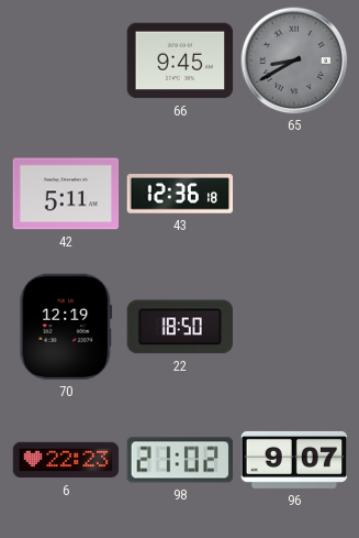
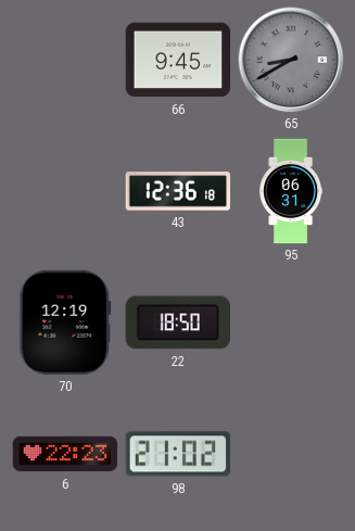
42: 5:11 -> none
95: none -> 06:31
96: 9:07 -> none
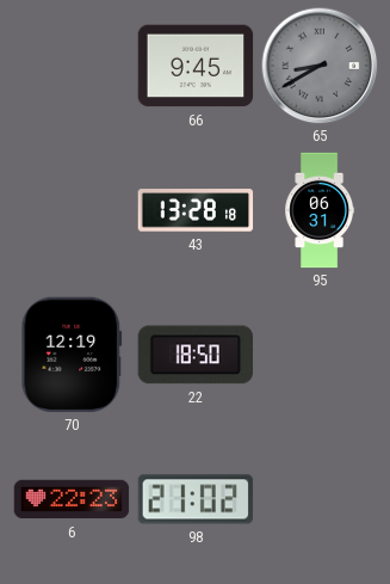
43: 12:36 -> 13:28
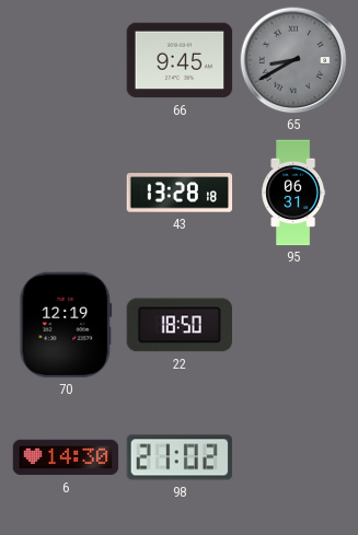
6: 22:23 -> 14:30
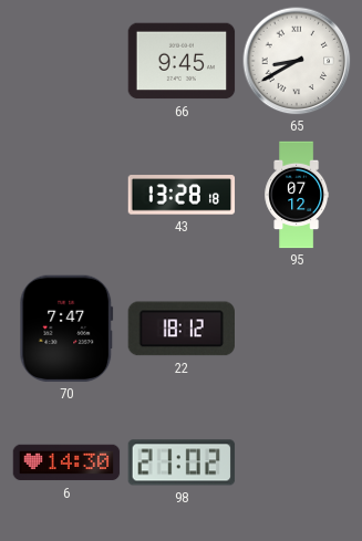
65 dial: grey -> white
95: 06:31 -> 07:12
70: 12:19 -> 7:47
22: 18:50 -> 18:12
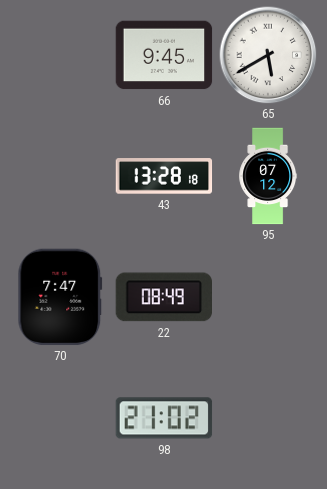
65: 8:40 -> 5:40
22: 18:12 -> 08:49
6: 14:30 -> none
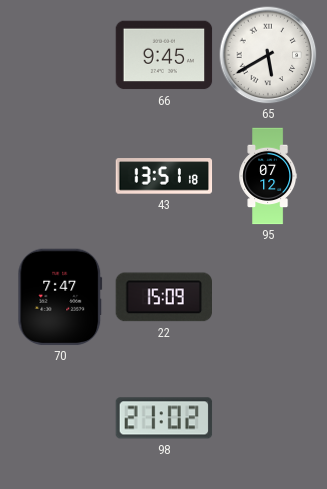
43: 13:28 -> 13:51
22: 08:49 -> 15:09
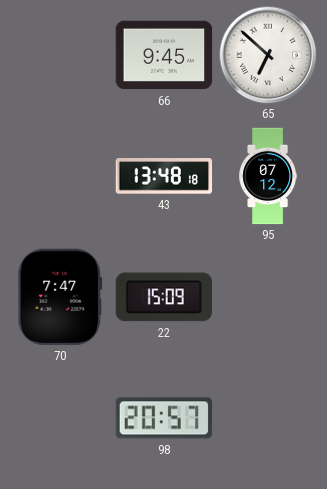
65: 5:40 -> 6:52
43: 13:51 -> 13:48
98: 21:02 -> 20:57
